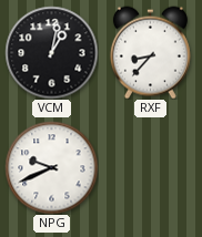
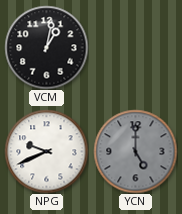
RXF: 8:37 -> none
YCN: none -> 5:00
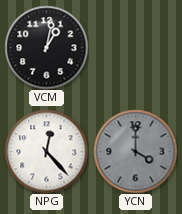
NPG: 9:41 -> 12:23
YCN: 5:00 -> 4:00
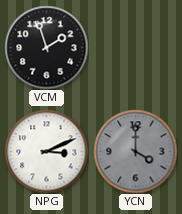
VCM: 1:02 -> 1:57
NPG: 12:23 -> 3:11
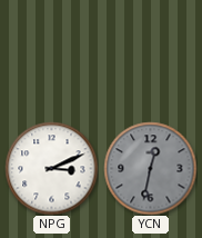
VCM: 1:57 -> none
YCN: 4:00 -> 12:32
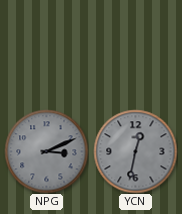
NPG dial: white -> grey
